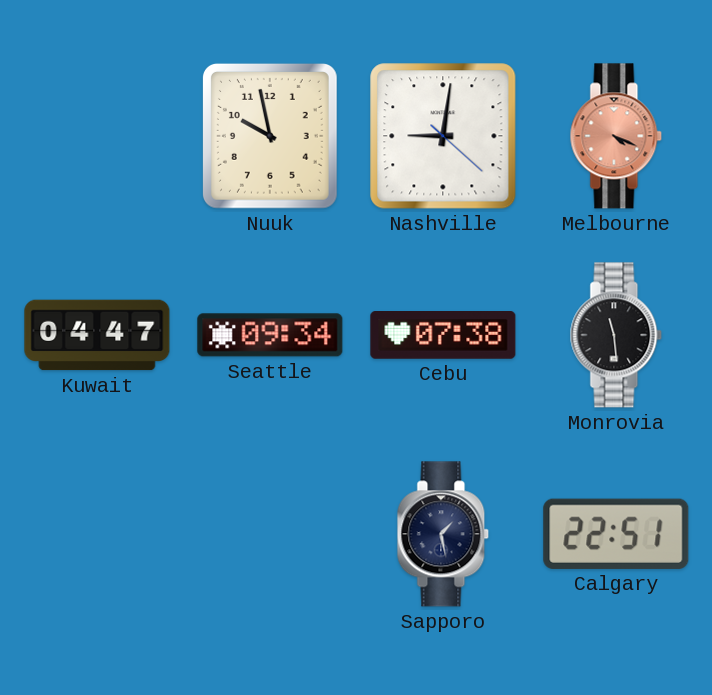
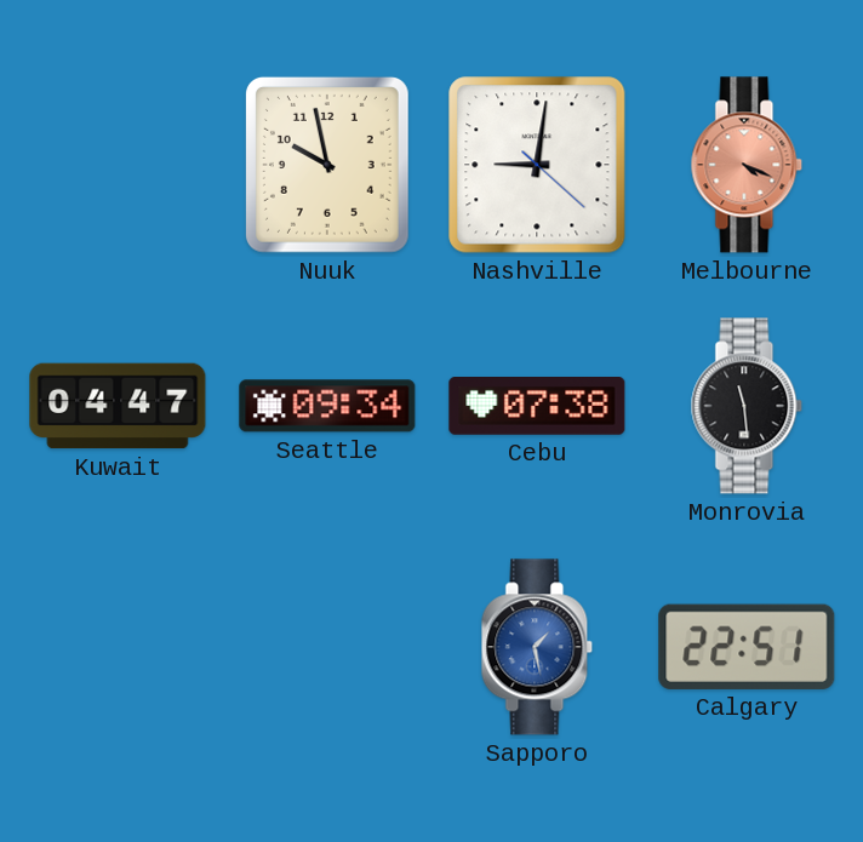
Sapporo dial: navy -> blue
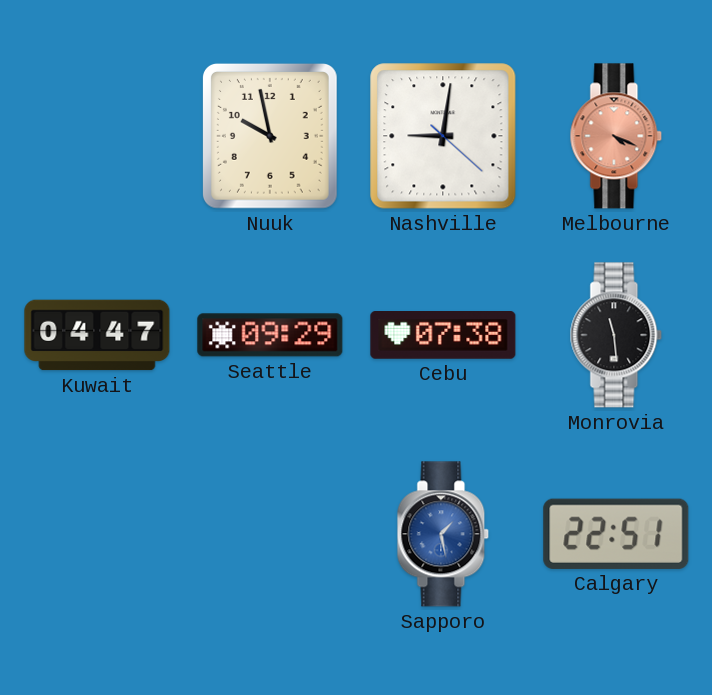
Seattle: 09:34 -> 09:29
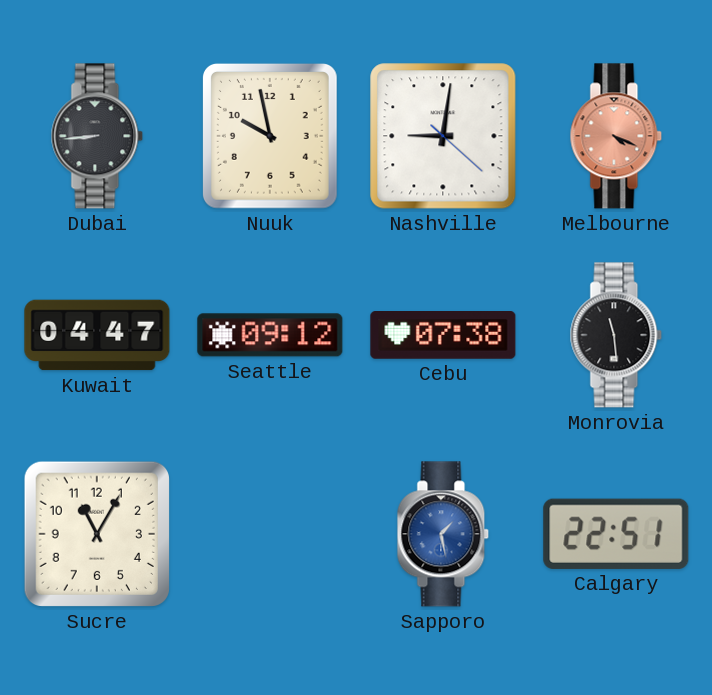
Dubai: none -> 8:44
Seattle: 09:29 -> 09:12
Sucre: none -> 11:05
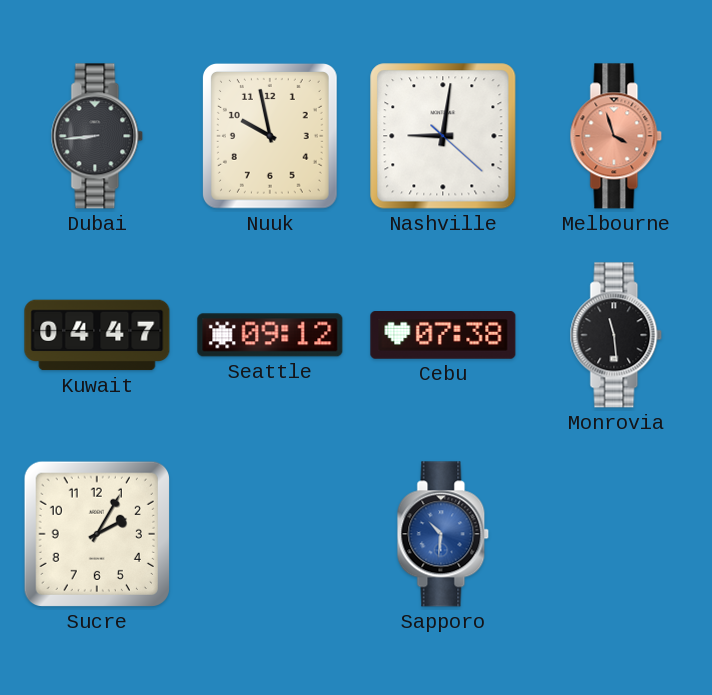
Melbourne: 4:19 -> 3:57
Sucre: 11:05 -> 2:05
Sapporo: 1:28 -> 10:31
Calgary: 22:51 -> none
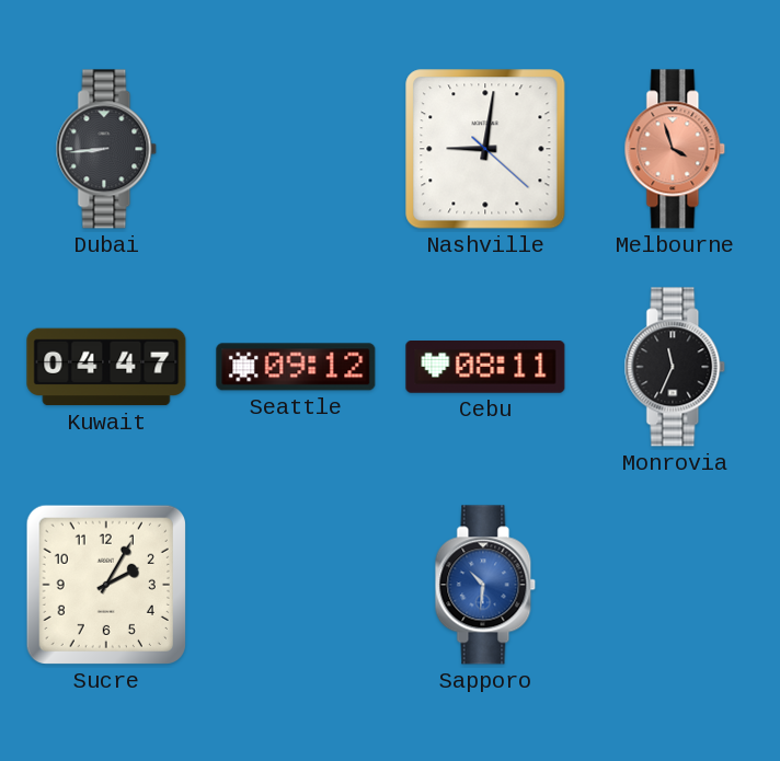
Nuuk: 9:58 -> none
Cebu: 07:38 -> 08:11
Monrovia: 11:29 -> 11:34
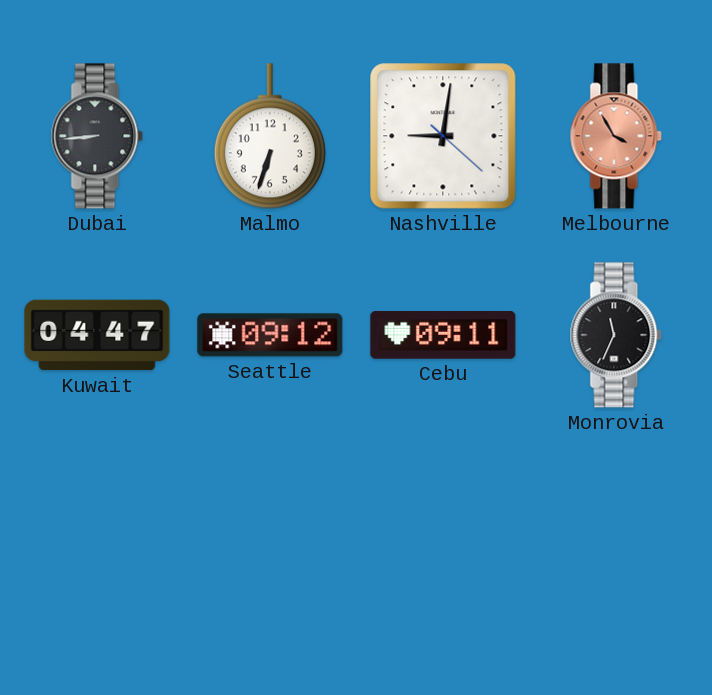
Malmo: none -> 6:33
Melbourne: 3:57 -> 3:55
Cebu: 08:11 -> 09:11
Sucre: 2:05 -> none
Sapporo: 10:31 -> none
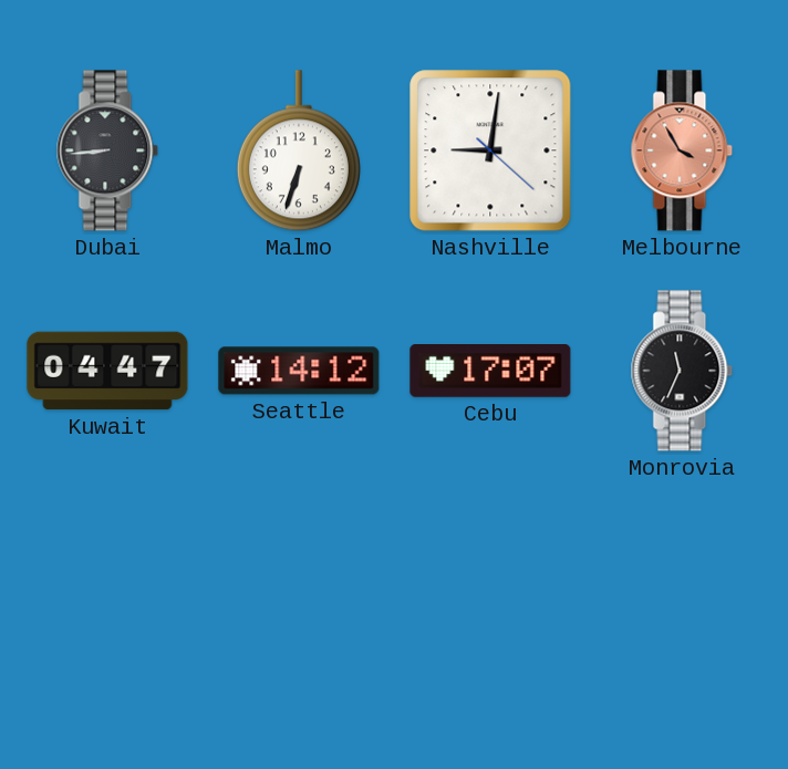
Seattle: 09:12 -> 14:12
Cebu: 09:11 -> 17:07
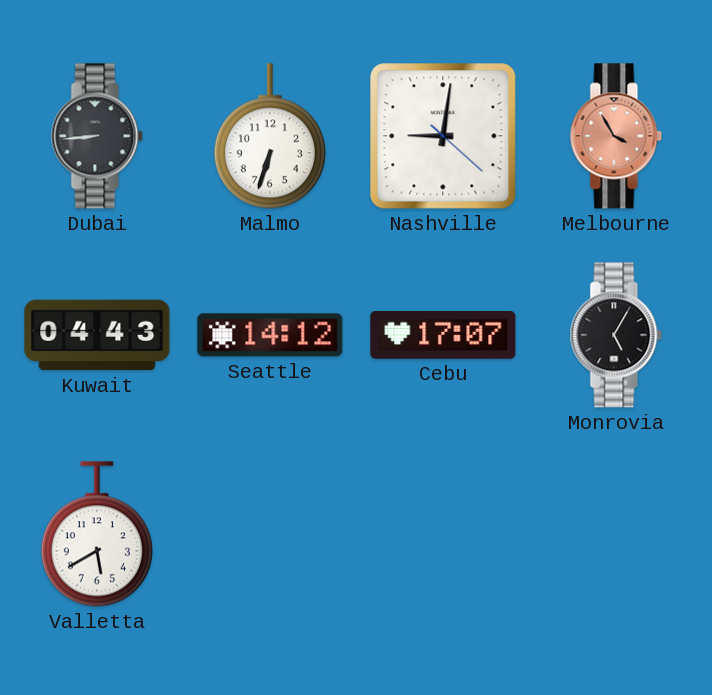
Kuwait: 04:47 -> 04:43
Monrovia: 11:34 -> 5:05
Valletta: none -> 5:40
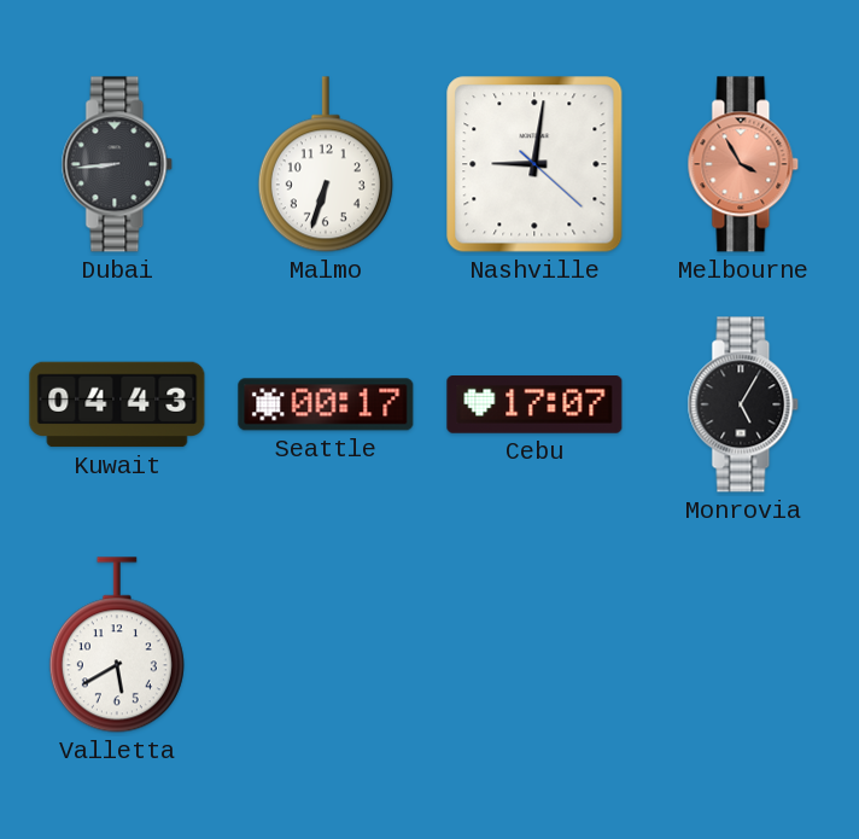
Seattle: 14:12 -> 00:17
